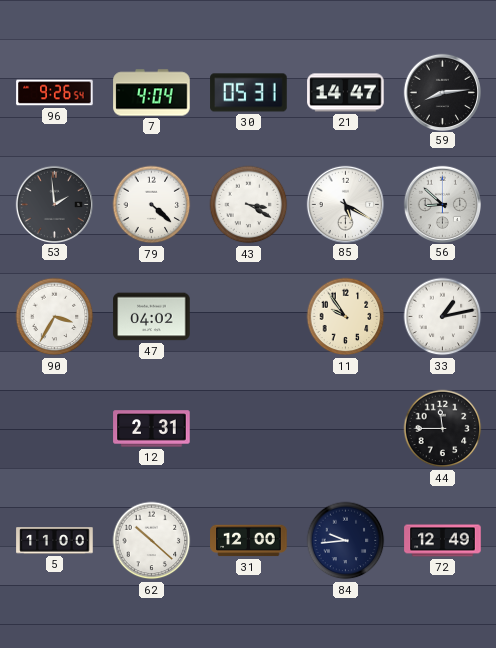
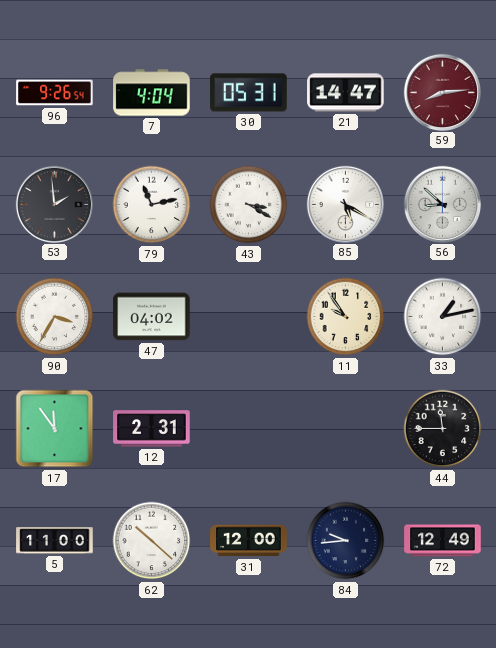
59 dial: black -> burgundy
79: 4:22 -> 11:13
17: none -> 11:54
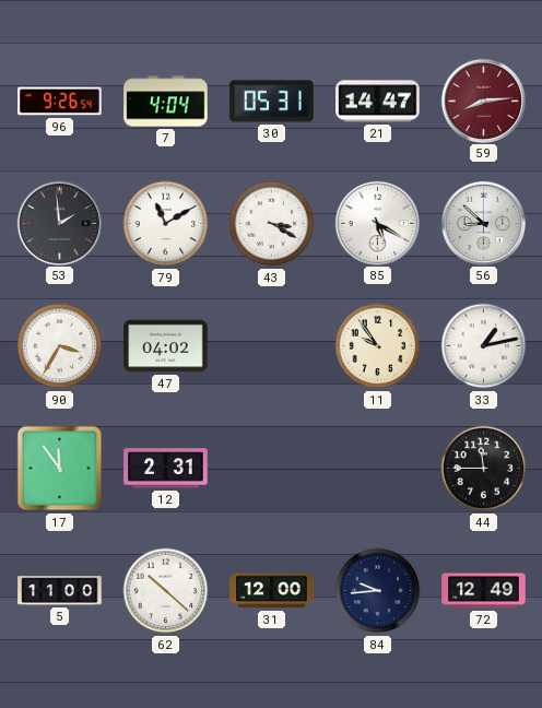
79: 11:13 -> 11:10
